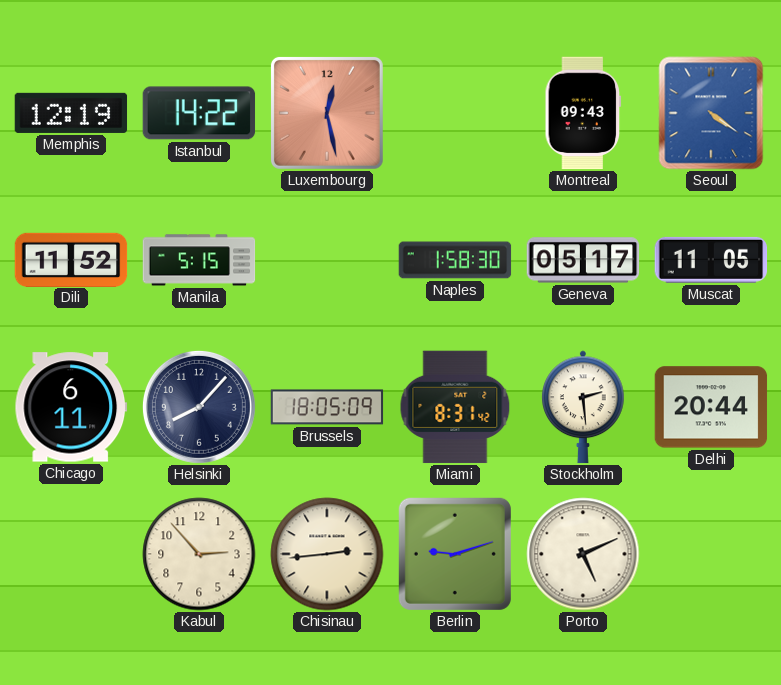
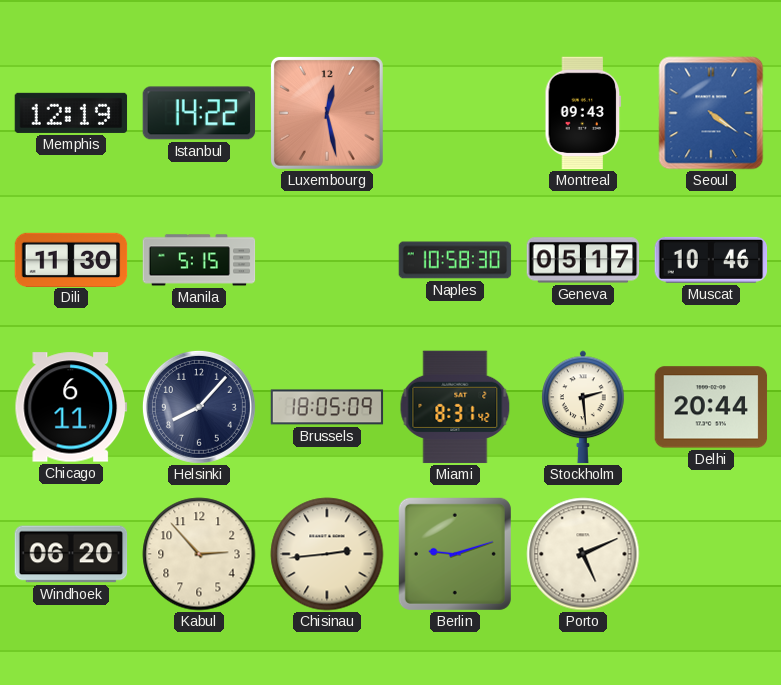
Dili: 11:52 -> 11:30
Naples: 1:58 -> 10:58
Muscat: 11:05 -> 10:46
Windhoek: none -> 06:20
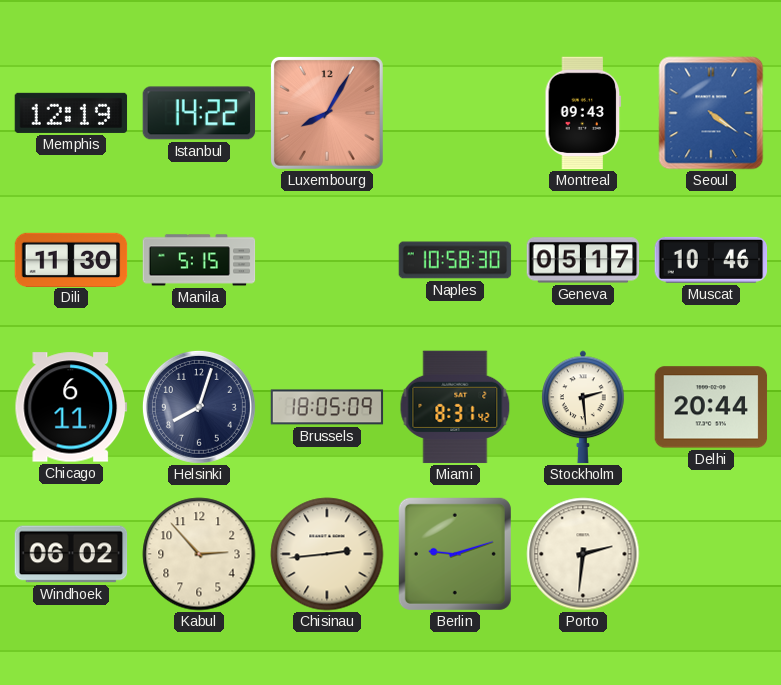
Luxembourg: 12:28 -> 8:05
Helsinki: 8:07 -> 8:03
Windhoek: 06:20 -> 06:02
Porto: 5:11 -> 2:31
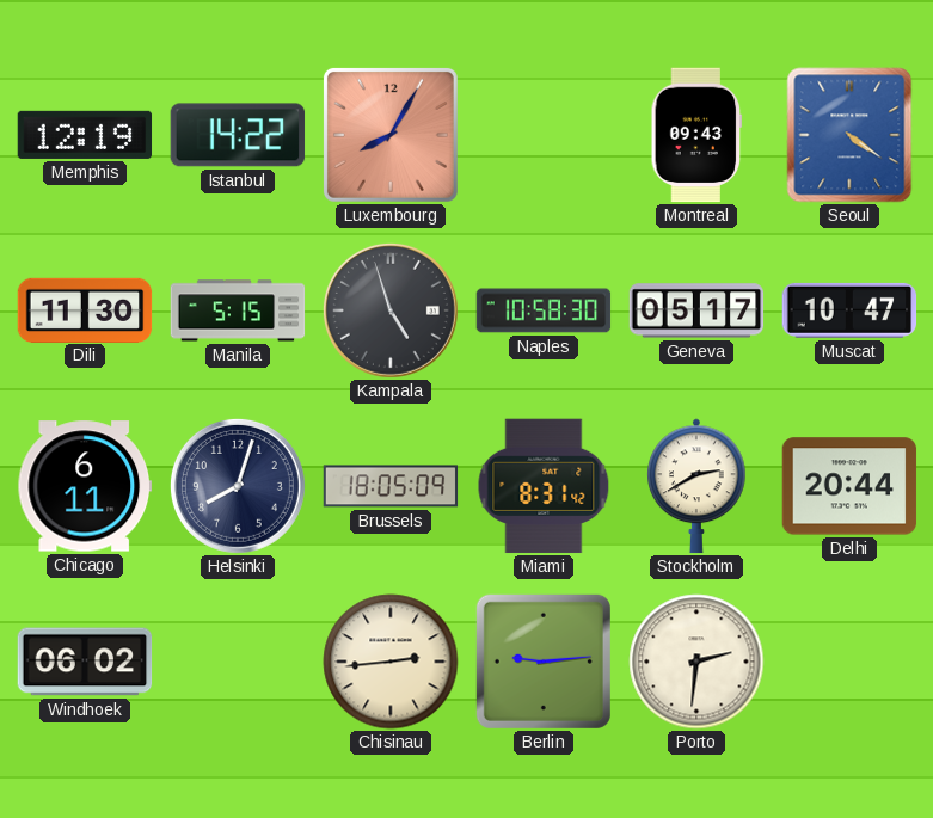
Kampala: none -> 4:57
Muscat: 10:46 -> 10:47
Stockholm: 2:29 -> 2:40
Kabul: 2:53 -> none
Berlin: 9:12 -> 9:14
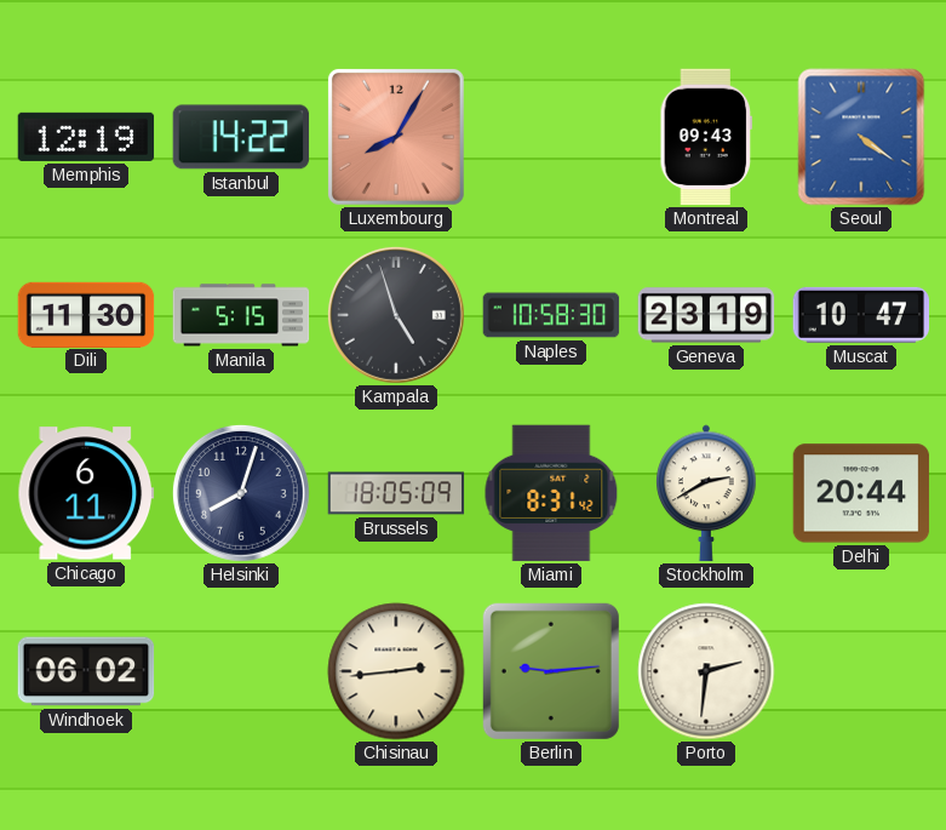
Geneva: 05:17 -> 23:19
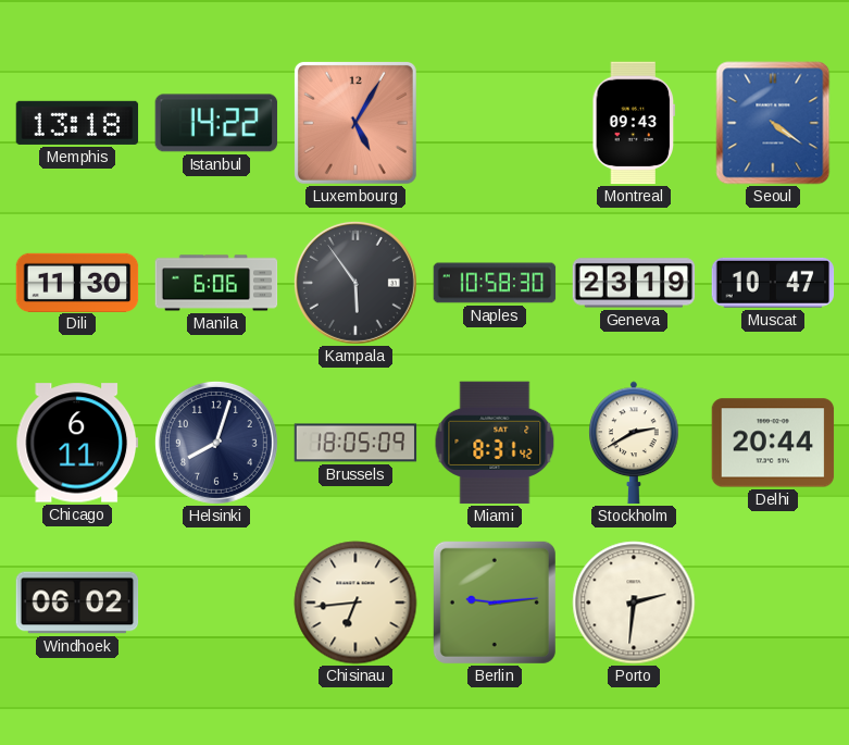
Memphis: 12:19 -> 13:18
Luxembourg: 8:05 -> 5:05
Manila: 5:15 -> 6:06
Kampala: 4:57 -> 5:54
Chisinau: 2:44 -> 6:44
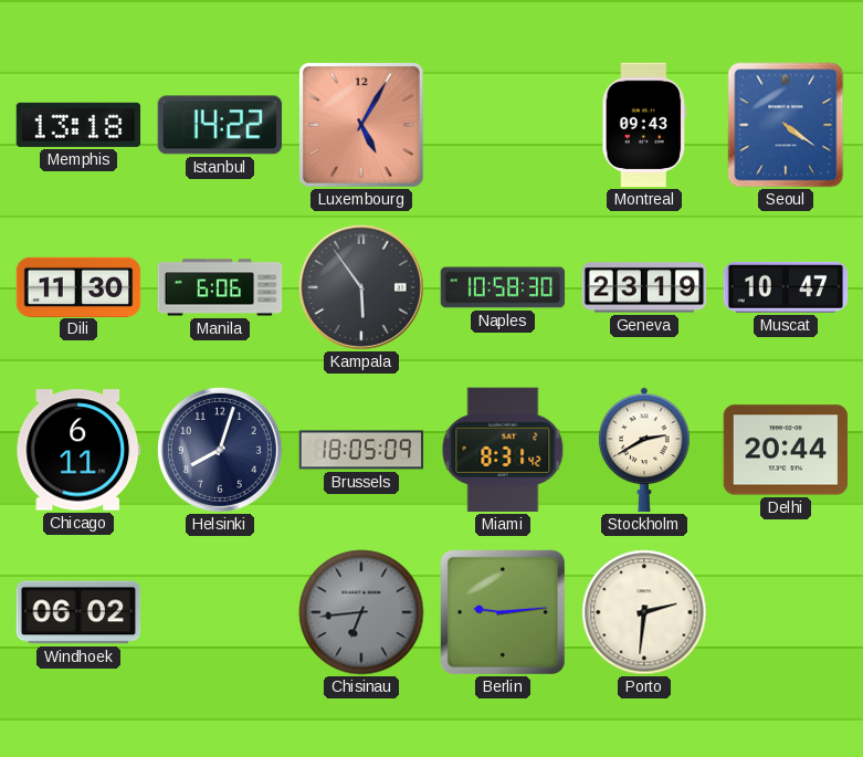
Chisinau dial: cream -> grey
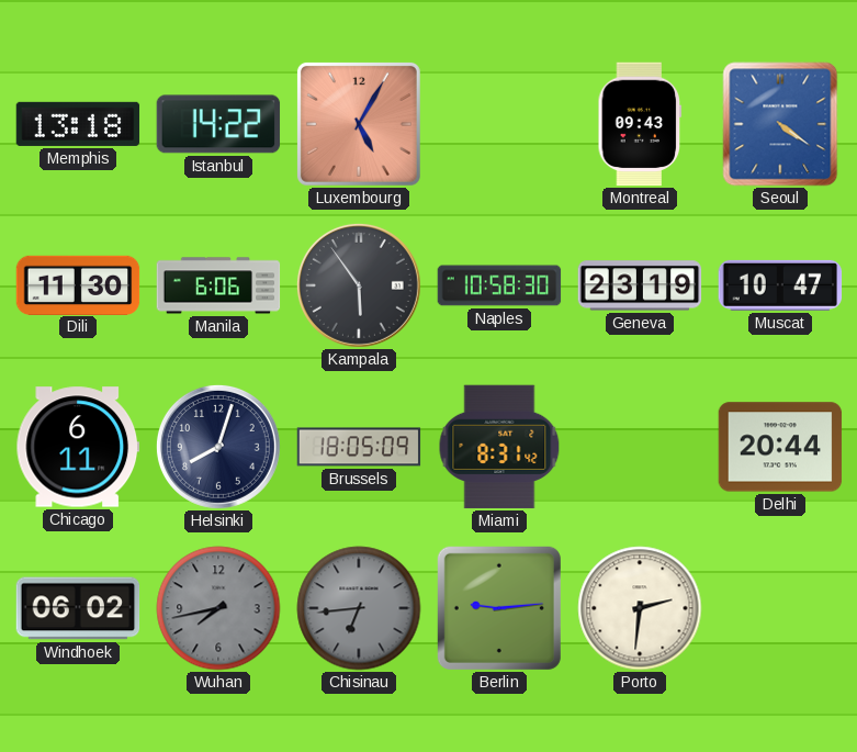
Stockholm: 2:40 -> none
Wuhan: none -> 7:43
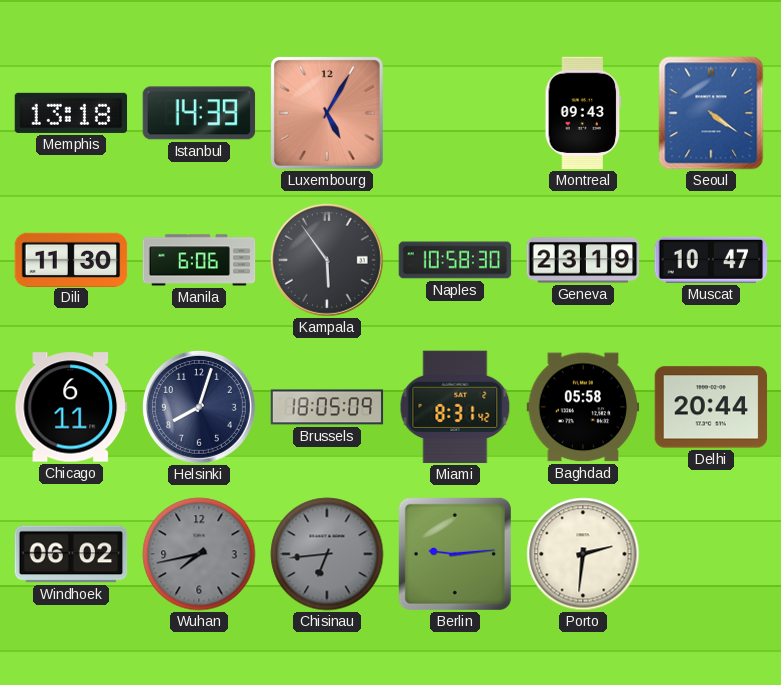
Istanbul: 14:22 -> 14:39
Baghdad: none -> 05:58
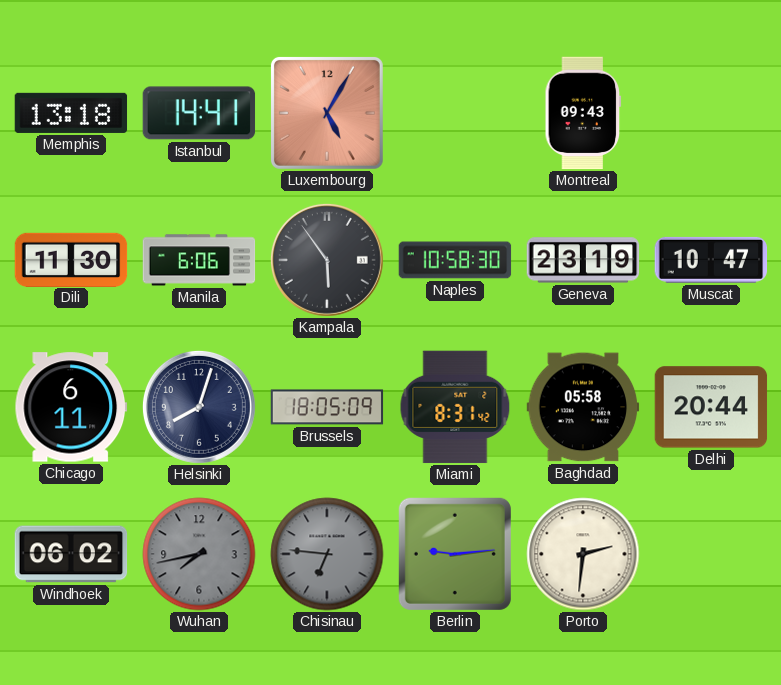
Istanbul: 14:39 -> 14:41
Seoul: 4:21 -> none
Chisinau: 6:44 -> 6:46
